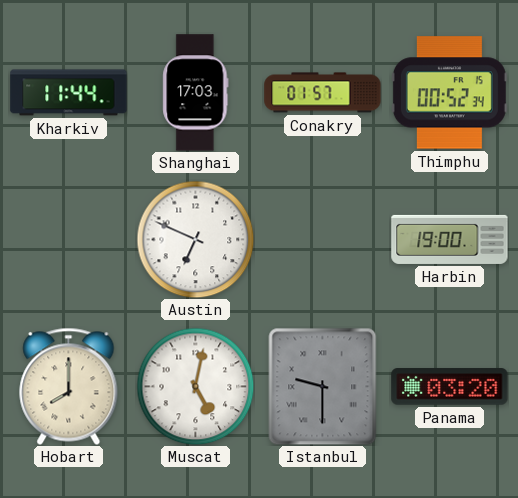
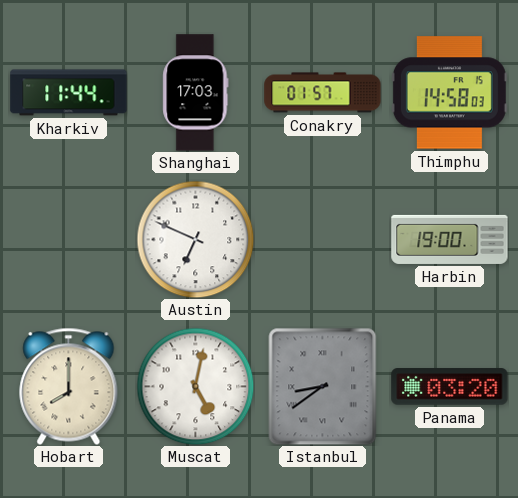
Thimphu: 00:52 -> 14:58
Istanbul: 9:30 -> 8:39
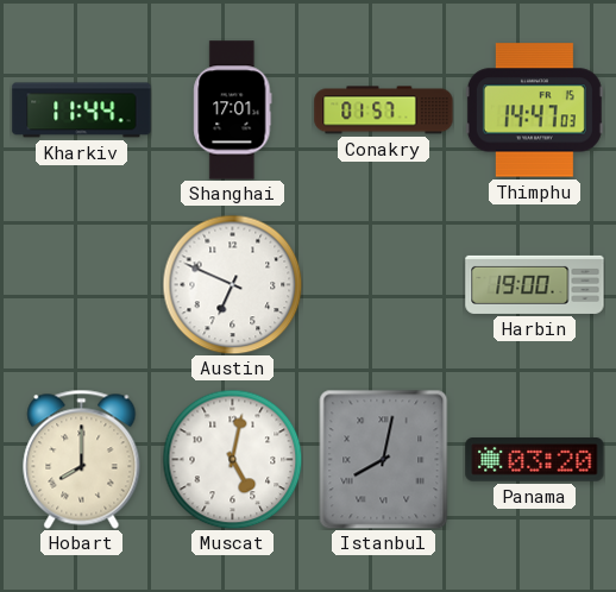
Shanghai: 17:03 -> 17:01
Thimphu: 14:58 -> 14:47
Istanbul: 8:39 -> 8:02
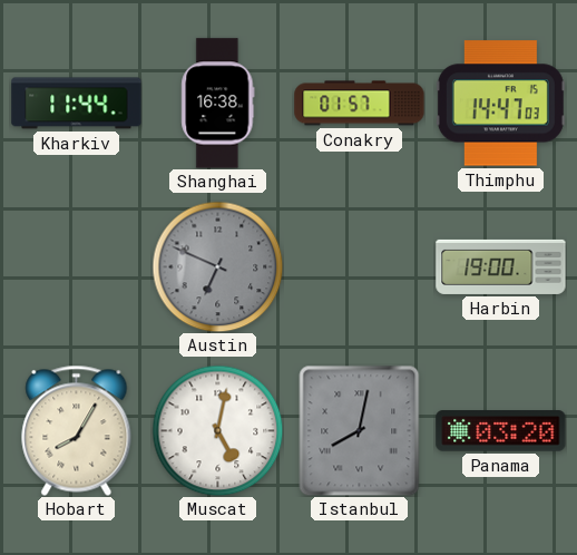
Shanghai: 17:01 -> 16:38
Austin dial: white -> grey
Hobart: 8:00 -> 8:05
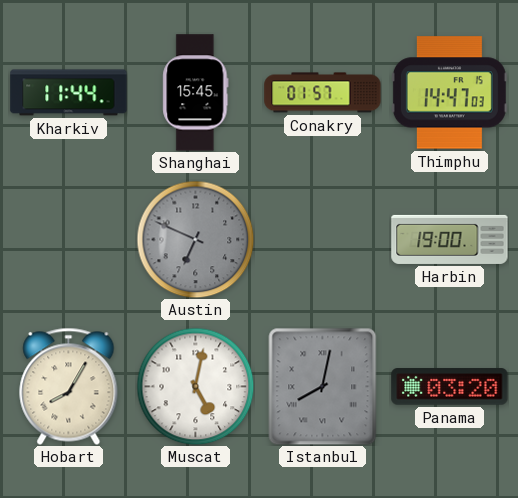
Shanghai: 16:38 -> 15:45
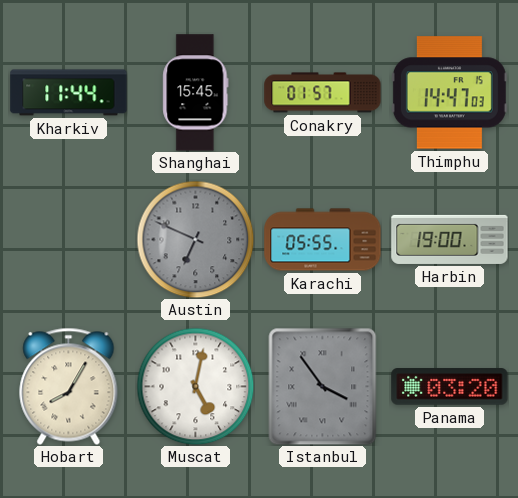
Karachi: none -> 05:55
Istanbul: 8:02 -> 3:54
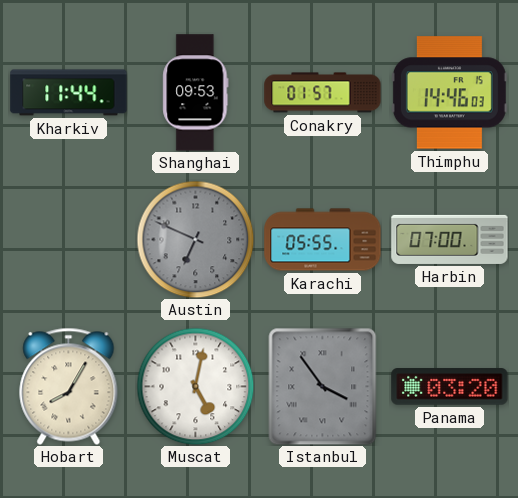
Shanghai: 15:45 -> 09:53
Thimphu: 14:47 -> 14:46
Harbin: 19:00 -> 07:00
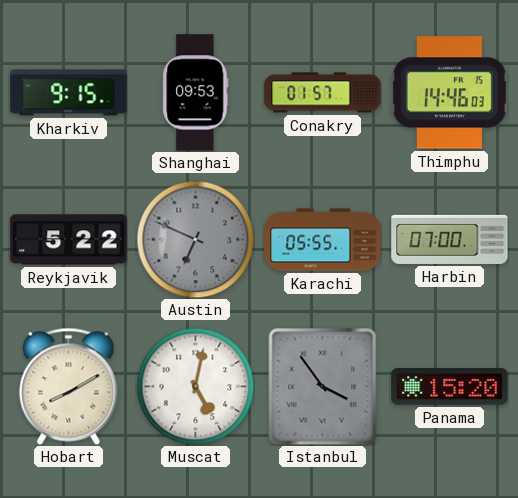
Kharkiv: 11:44 -> 9:15
Reykjavik: none -> 5:22
Hobart: 8:05 -> 8:10
Panama: 03:20 -> 15:20
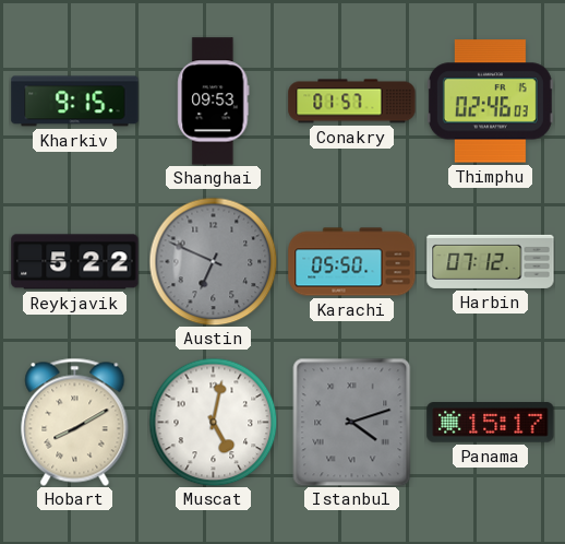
Thimphu: 14:46 -> 02:46
Karachi: 05:55 -> 05:50
Harbin: 07:00 -> 07:12
Istanbul: 3:54 -> 4:12
Panama: 15:20 -> 15:17
